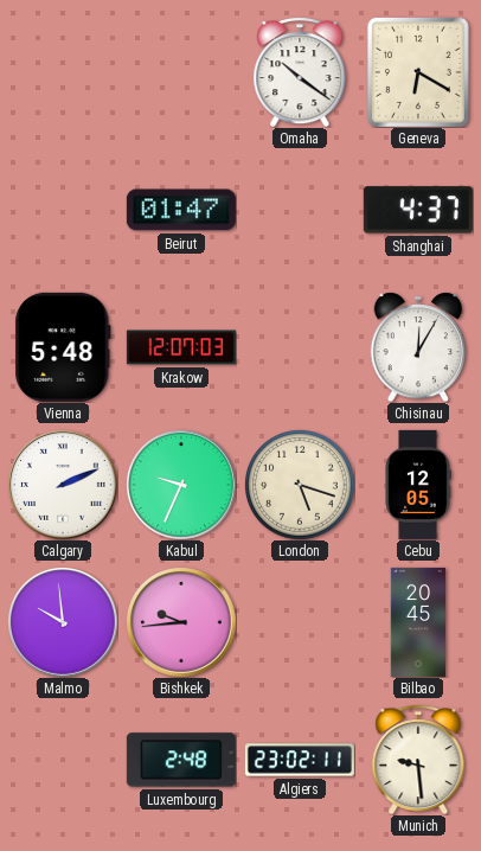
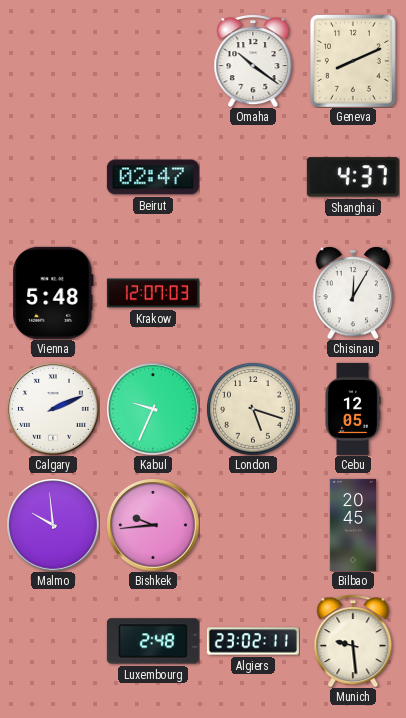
Geneva: 6:20 -> 8:11
Beirut: 01:47 -> 02:47
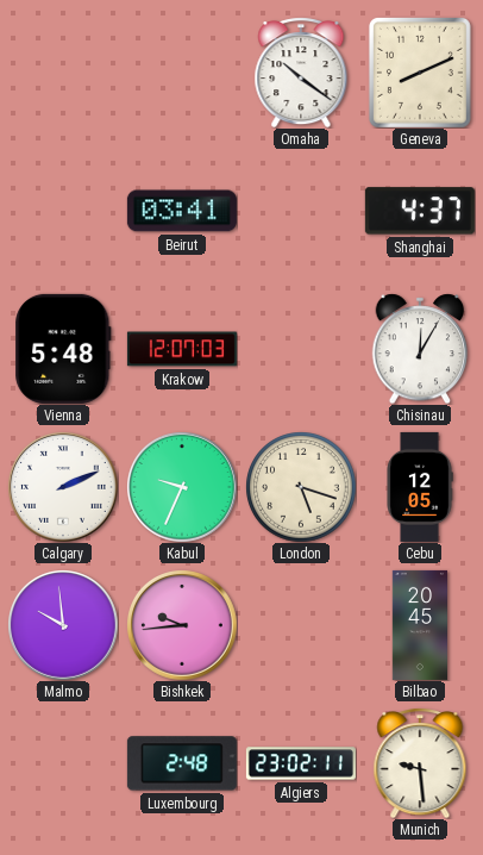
Beirut: 02:47 -> 03:41
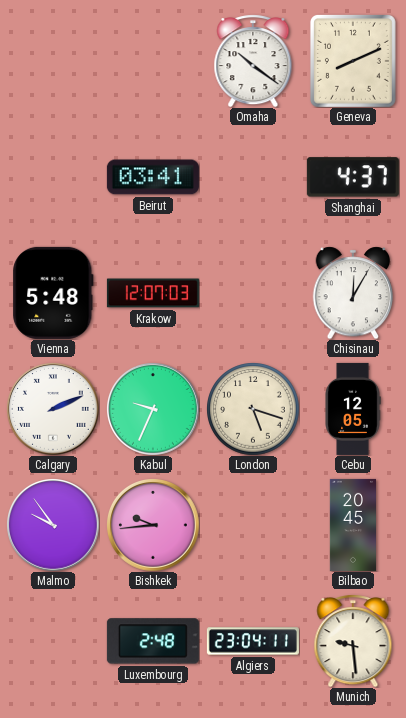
Malmo: 9:59 -> 9:54
Algiers: 23:02 -> 23:04
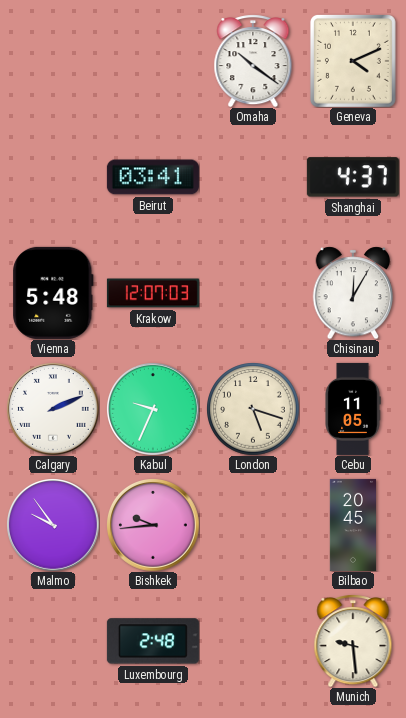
Geneva: 8:11 -> 4:11
Cebu: 12:05 -> 11:05
Algiers: 23:04 -> none
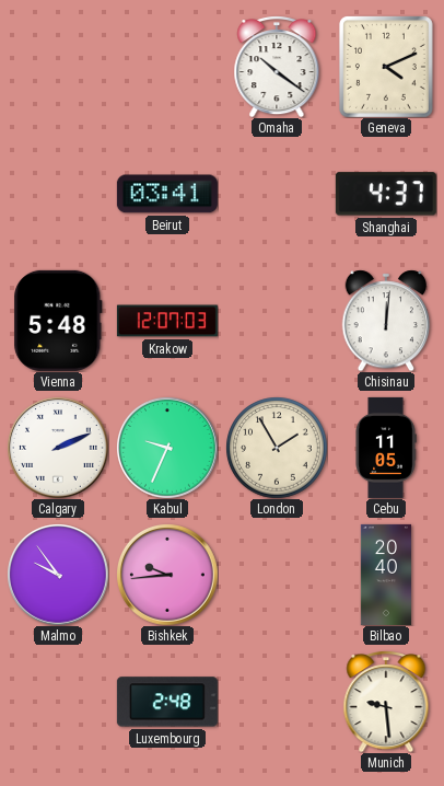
Chisinau: 12:05 -> 12:01
London: 5:18 -> 1:55
Bilbao: 20:45 -> 20:40
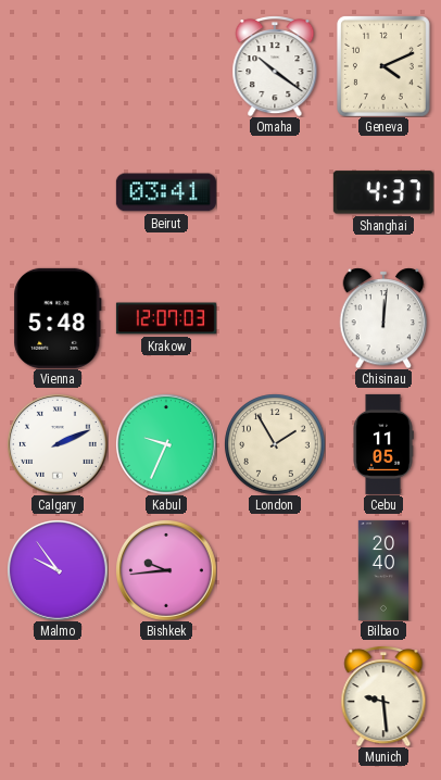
Luxembourg: 2:48 -> none
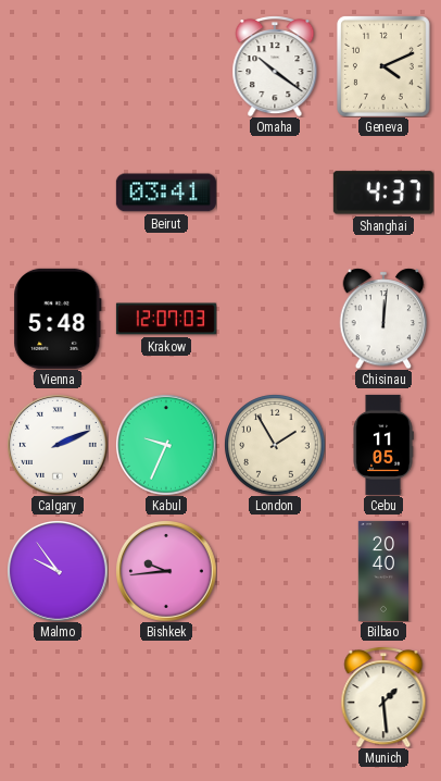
Munich: 9:29 -> 1:29
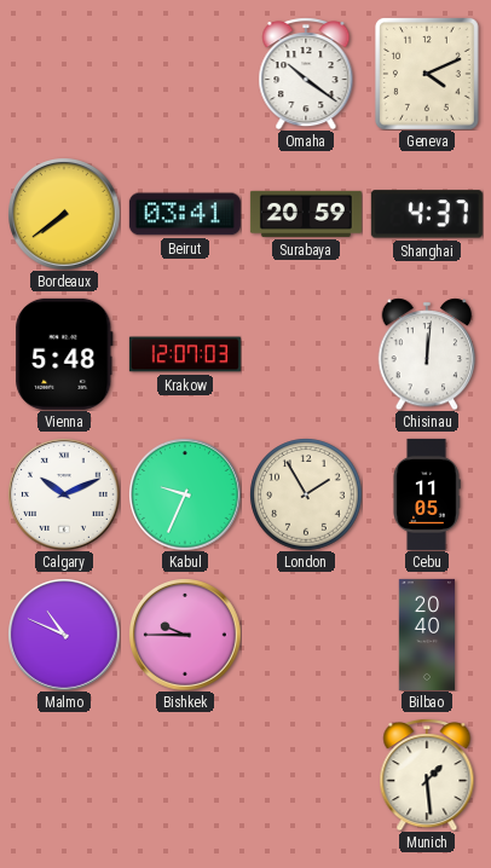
Bordeaux: none -> 7:39
Surabaya: none -> 20:59
Calgary: 2:11 -> 10:11
Malmo: 9:54 -> 10:49
Bishkek: 9:44 -> 9:45
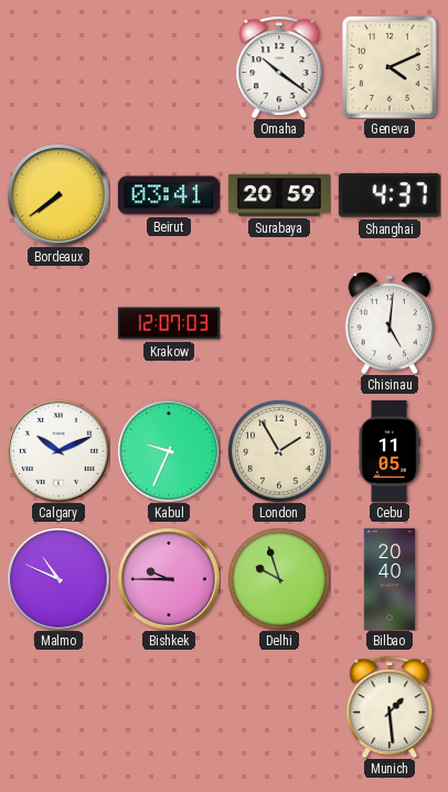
Vienna: 5:48 -> none
Chisinau: 12:01 -> 5:01
Delhi: none -> 9:57
